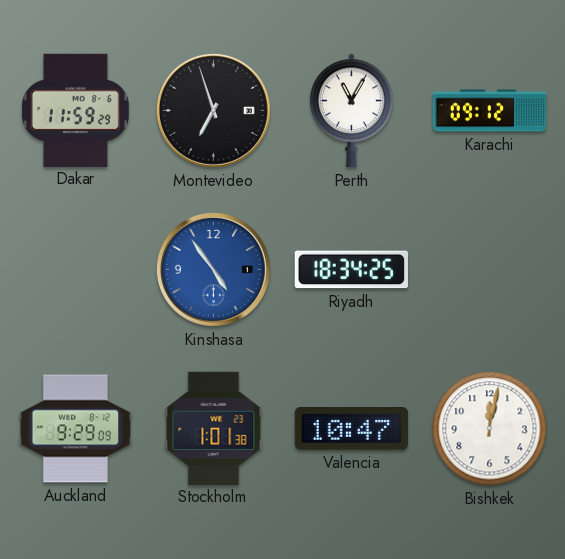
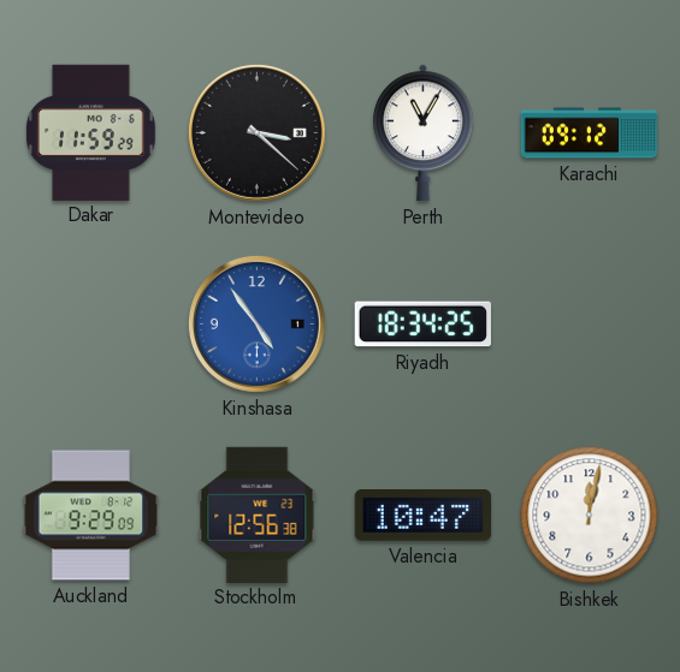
Montevideo: 6:57 -> 3:22
Stockholm: 1:01 -> 12:56
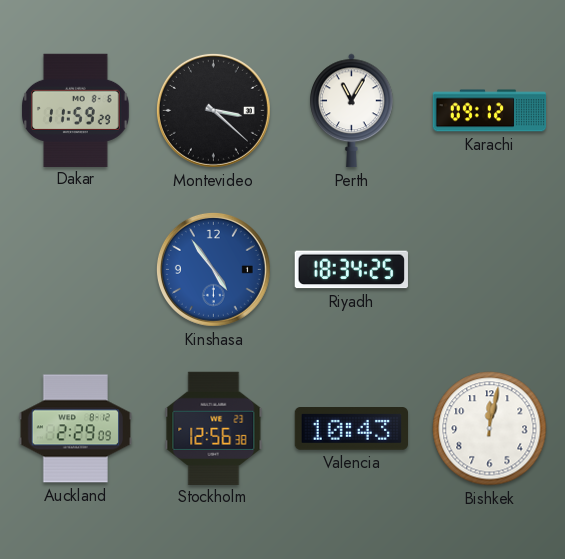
Auckland: 9:29 -> 2:29
Valencia: 10:47 -> 10:43
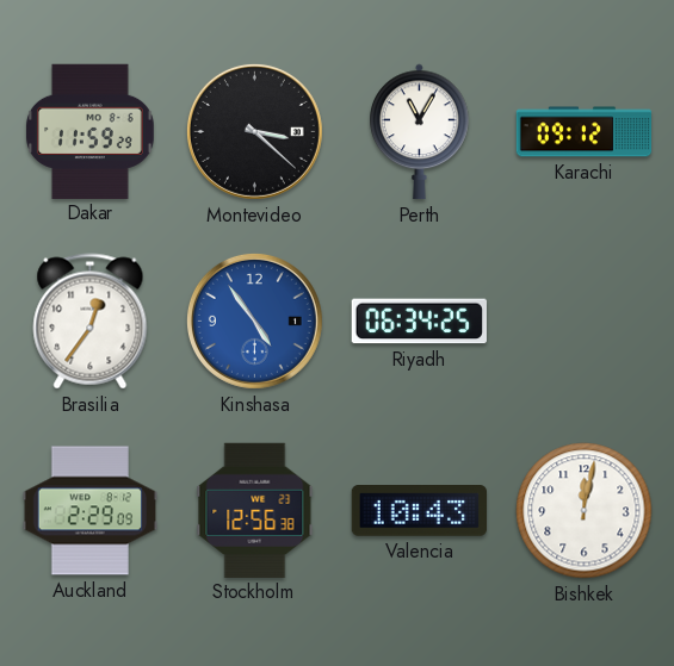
Brasilia: none -> 12:36
Riyadh: 18:34 -> 06:34
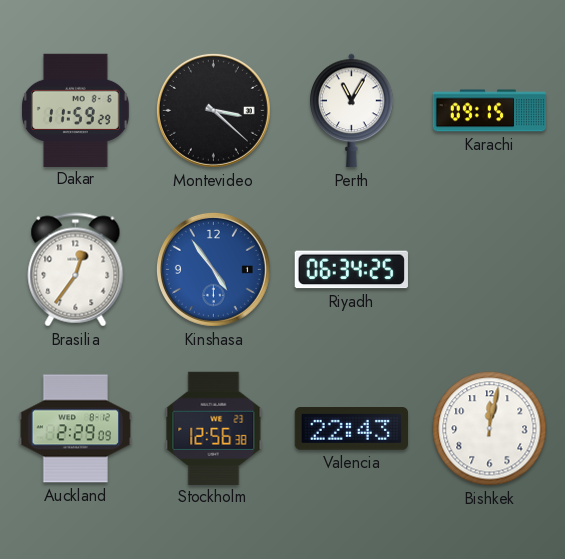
Karachi: 09:12 -> 09:15
Valencia: 10:43 -> 22:43
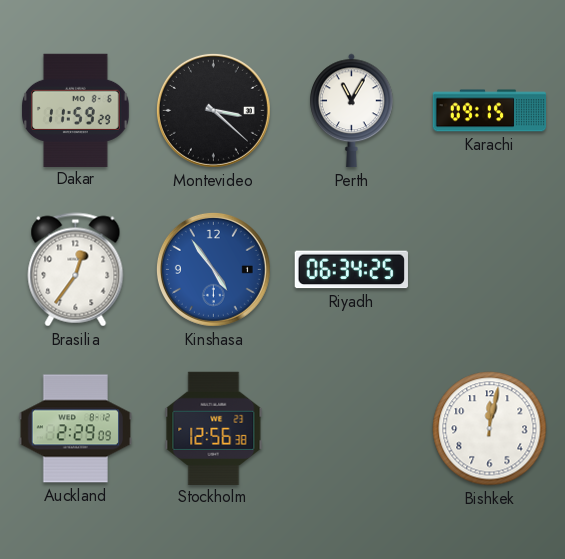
Valencia: 22:43 -> none
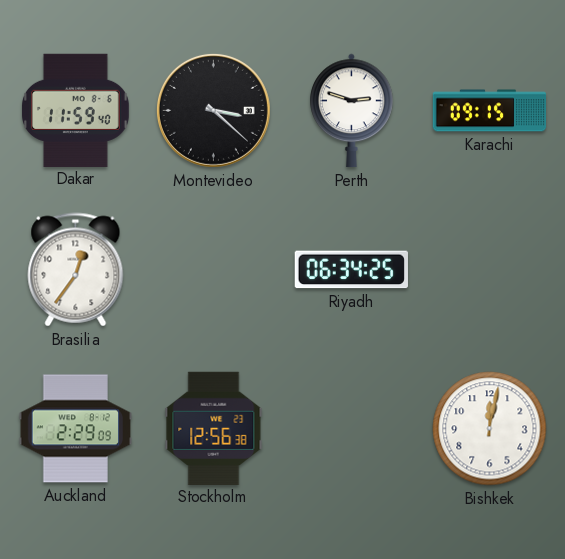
Dakar: 11:59:29 -> 11:59:40
Perth: 11:05 -> 2:48
Kinshasa: 4:54 -> none
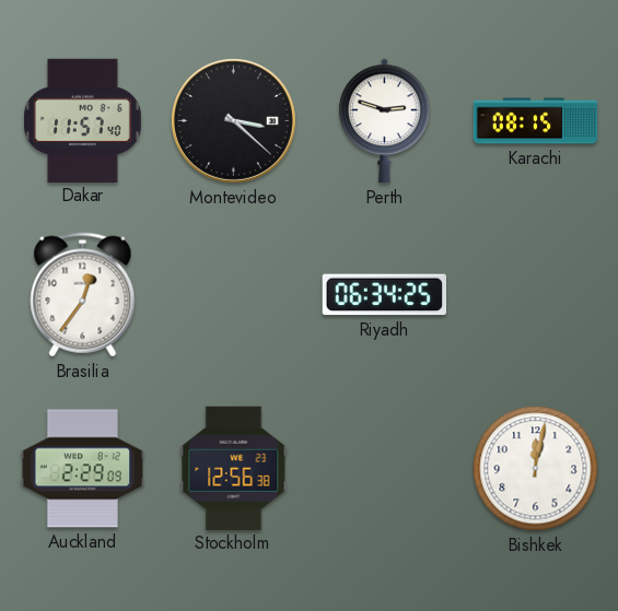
Dakar: 11:59 -> 11:57
Karachi: 09:15 -> 08:15
